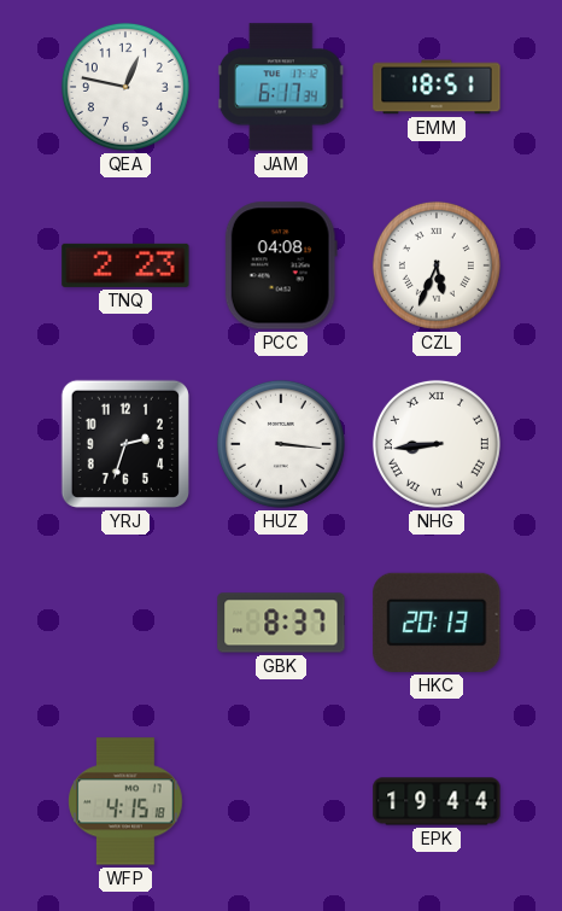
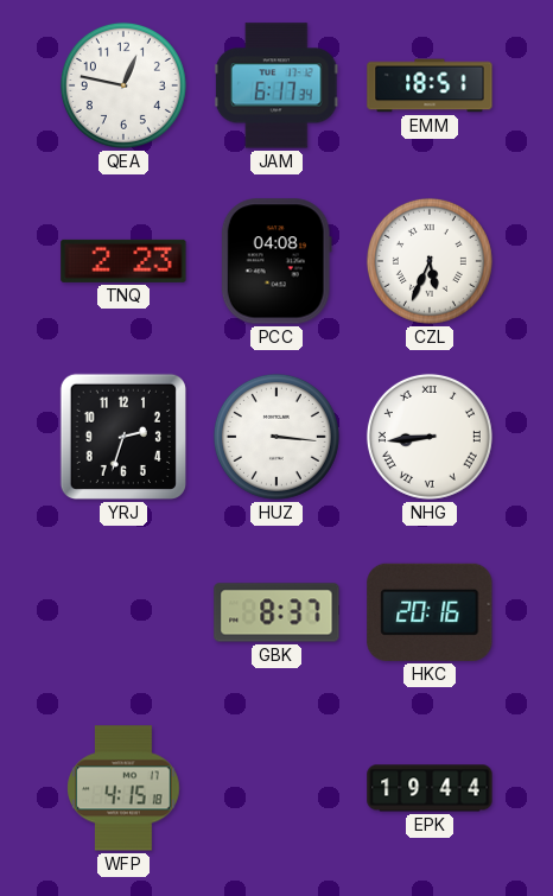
HKC: 20:13 -> 20:16
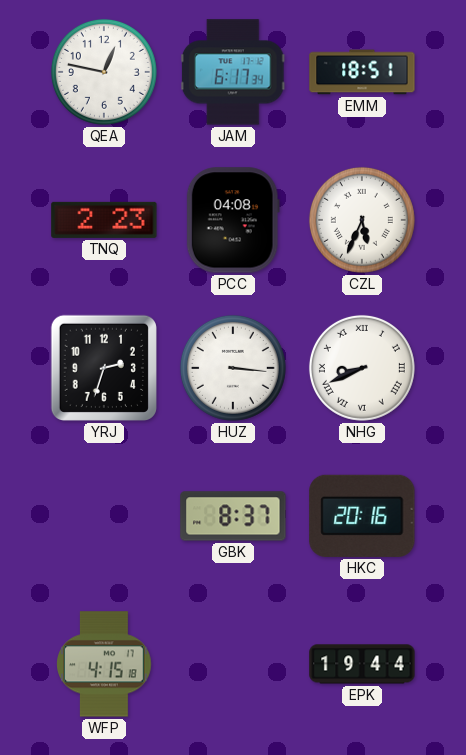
NHG: 8:44 -> 8:41
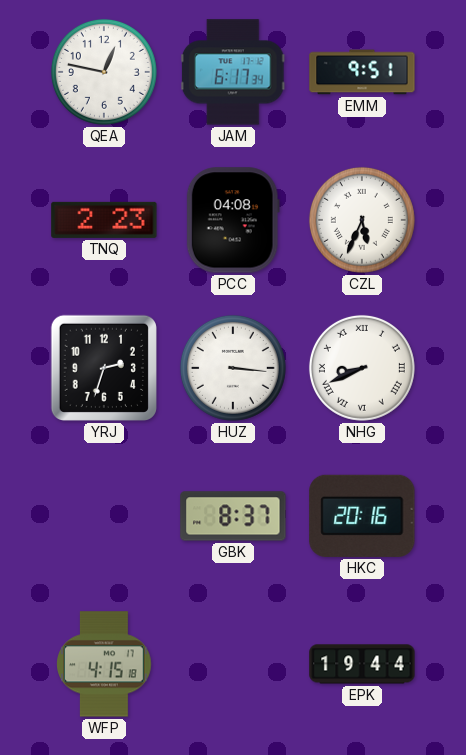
EMM: 18:51 -> 9:51
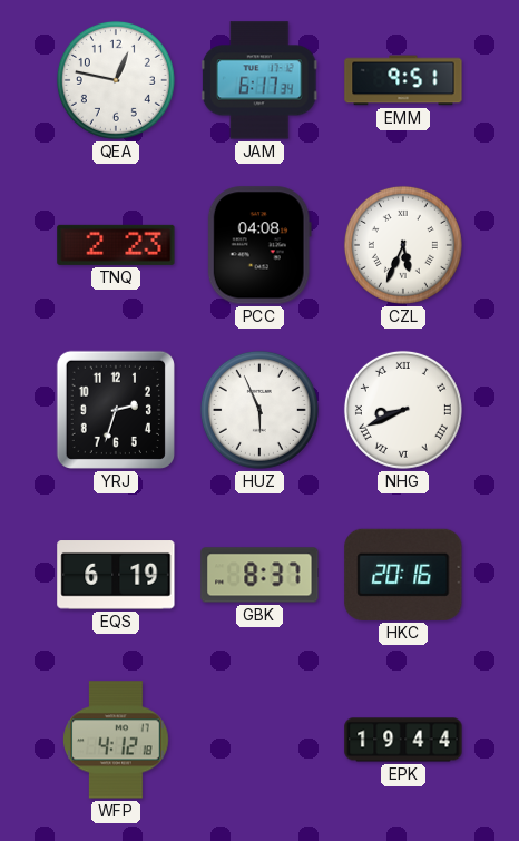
HUZ: 3:16 -> 5:56
EQS: none -> 6:19
WFP: 4:15 -> 4:12
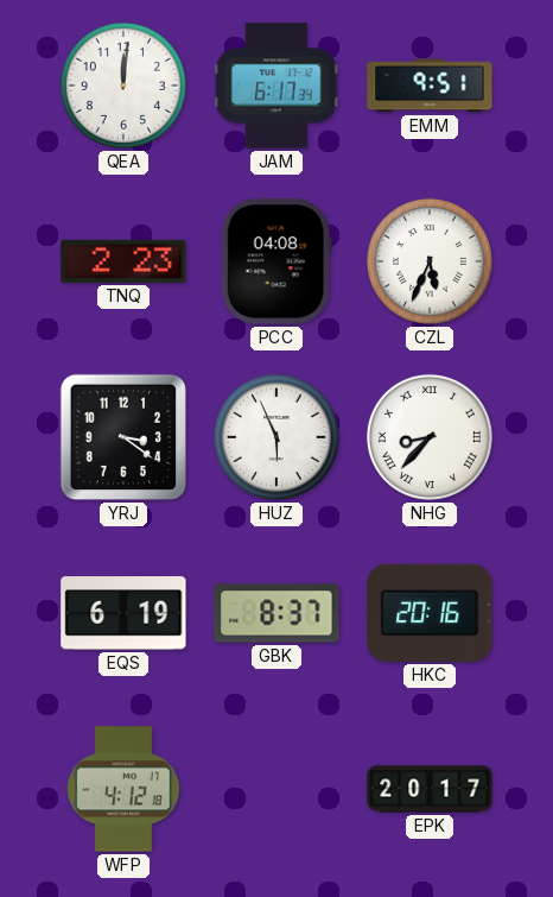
QEA: 12:47 -> 12:01
YRJ: 2:33 -> 3:21
NHG: 8:41 -> 8:37
EPK: 19:44 -> 20:17
